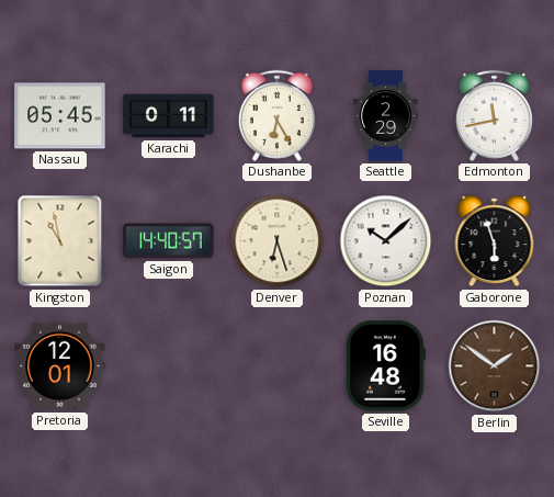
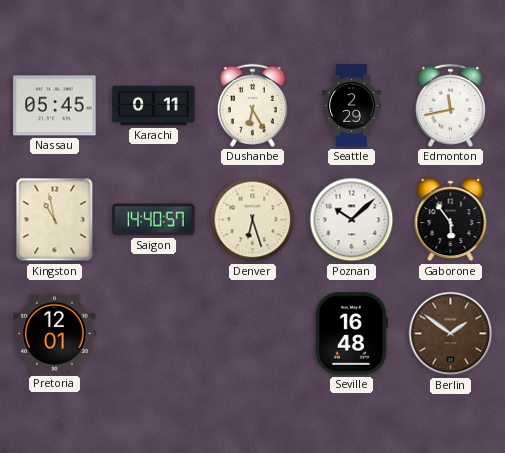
Gaborone: 5:57 -> 5:54
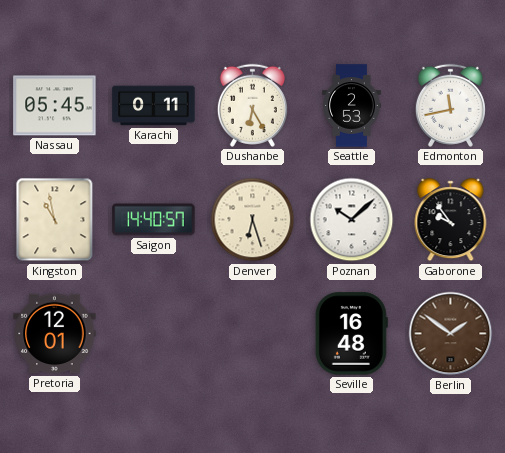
Seattle: 2:29 -> 2:53
Gaborone: 5:54 -> 9:54
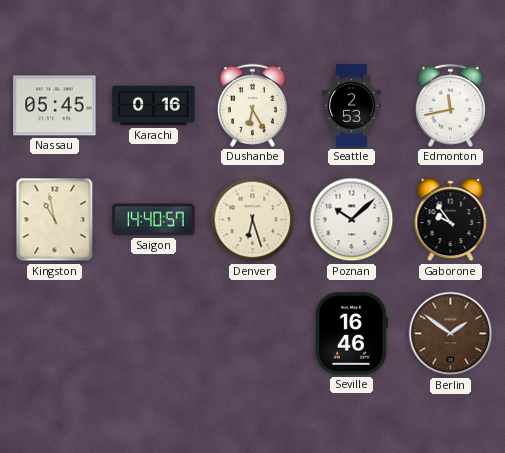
Karachi: 0:11 -> 0:16
Pretoria: 12:01 -> none
Seville: 16:48 -> 16:46
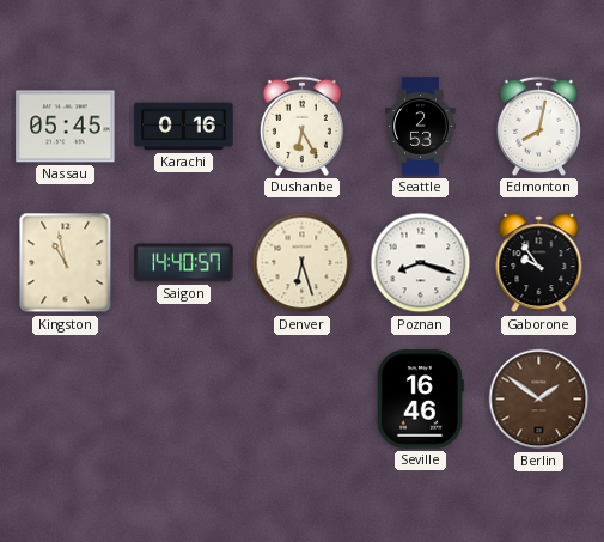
Edmonton: 11:43 -> 8:02
Poznan: 10:08 -> 8:18
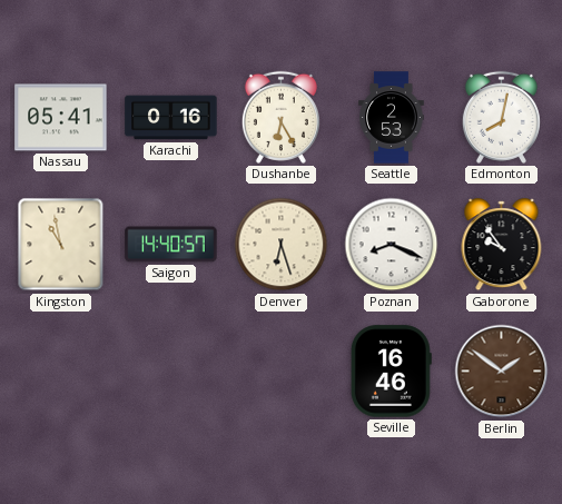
Nassau: 05:45 -> 05:41
Poznan: 8:18 -> 8:19
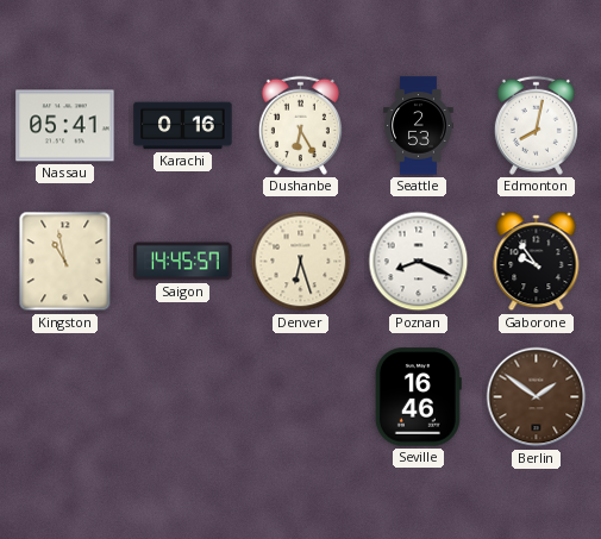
Saigon: 14:40 -> 14:45
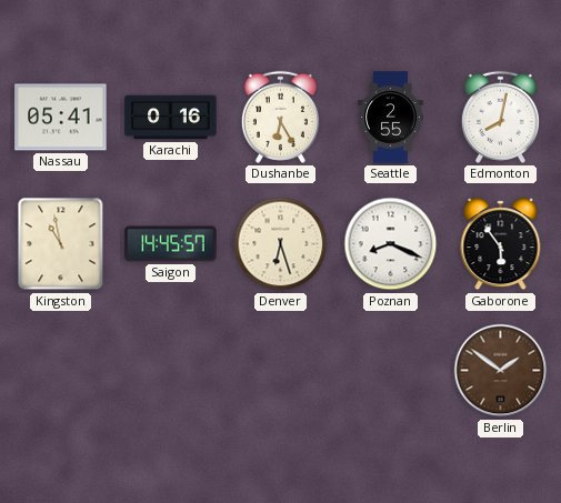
Seattle: 2:53 -> 2:55
Gaborone: 9:54 -> 5:54
Seville: 16:46 -> none
